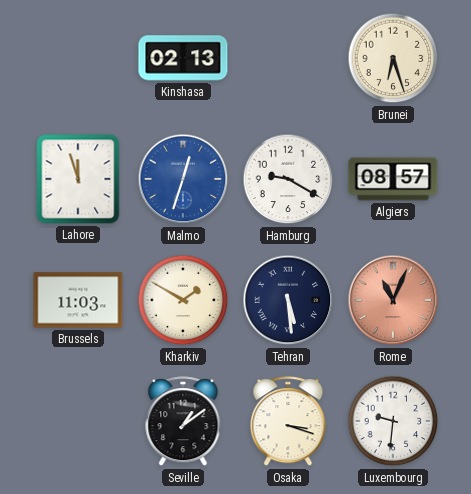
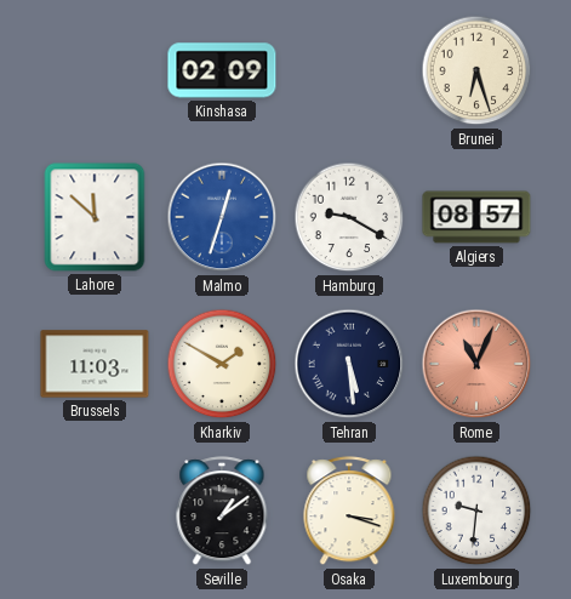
Kinshasa: 02:13 -> 02:09
Lahore: 11:57 -> 11:52
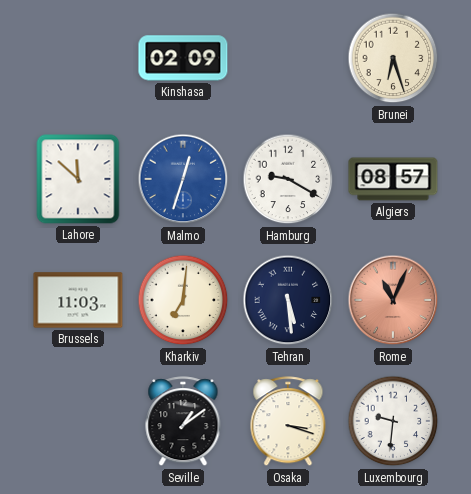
Kharkiv: 1:50 -> 7:01
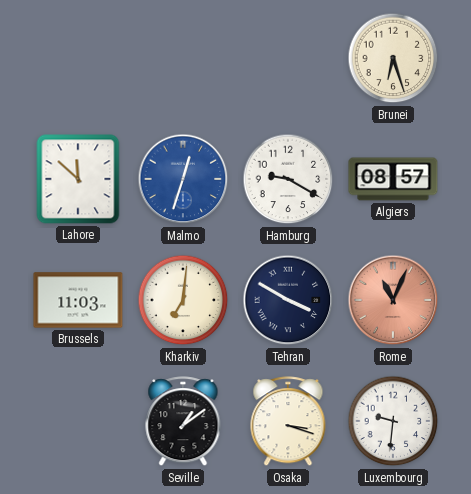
Kinshasa: 02:09 -> none
Tehran: 5:29 -> 3:50
